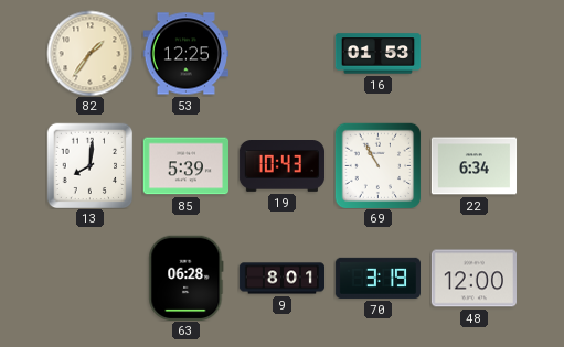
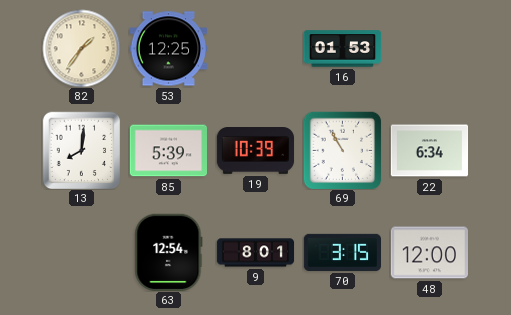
19: 10:43 -> 10:39
63: 06:28 -> 12:54
70: 3:19 -> 3:15
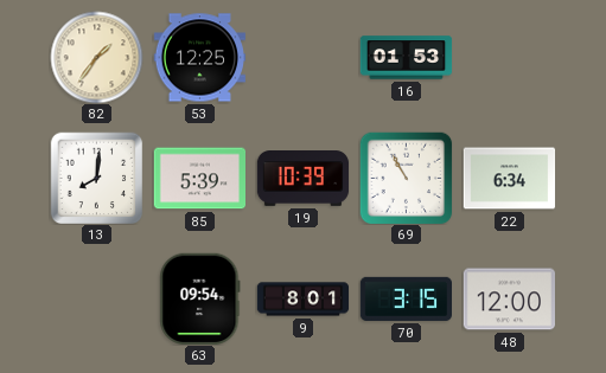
63: 12:54 -> 09:54
